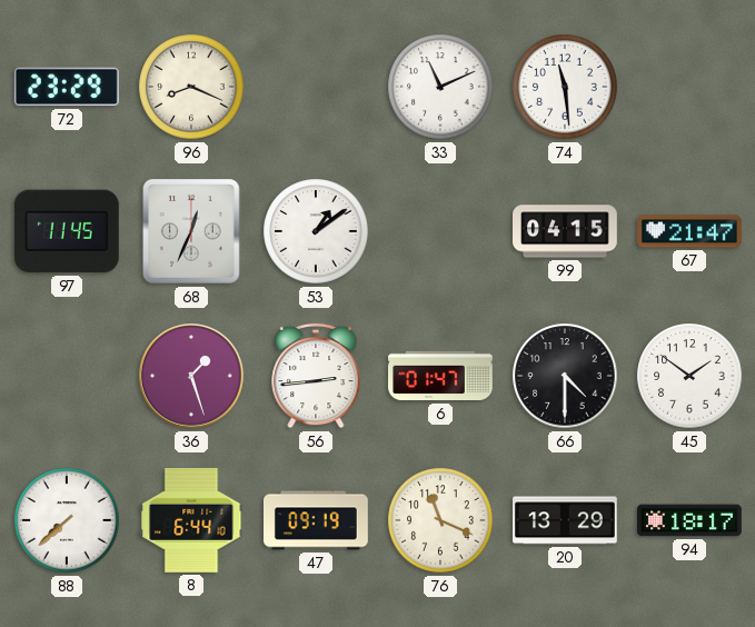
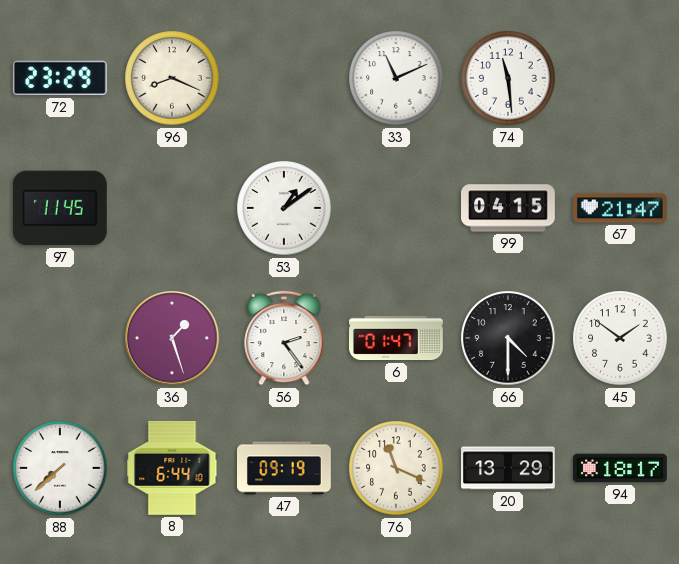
68: 12:34 -> none
56: 2:44 -> 2:24
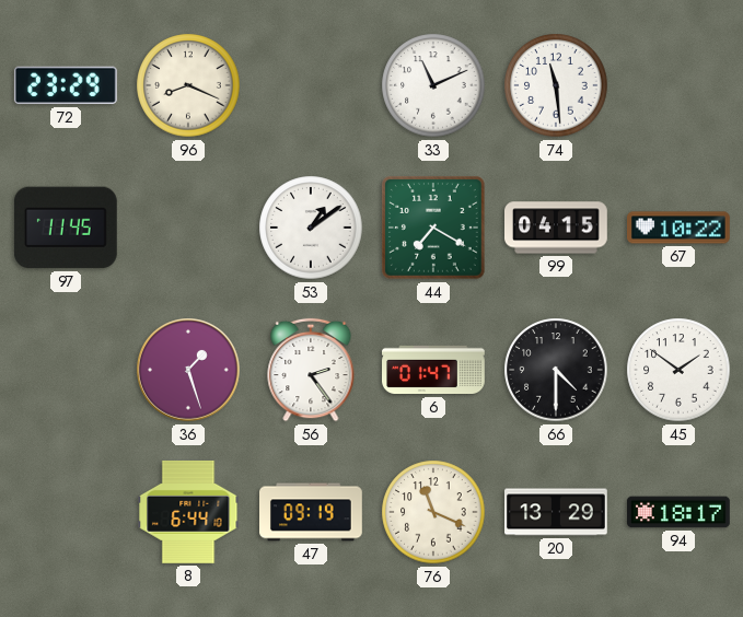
44: none -> 7:20
67: 21:47 -> 10:22
88: 7:38 -> none
